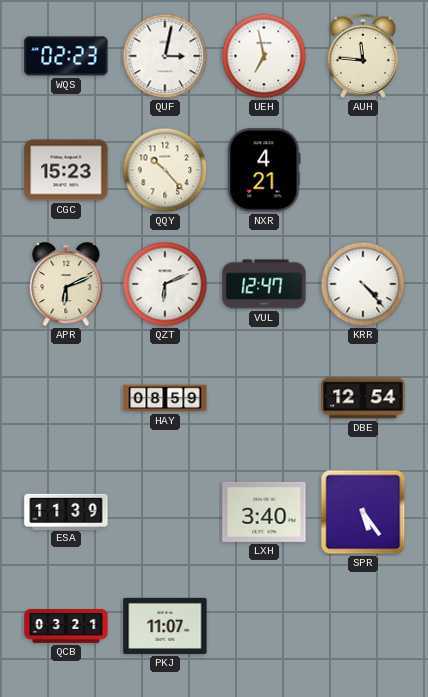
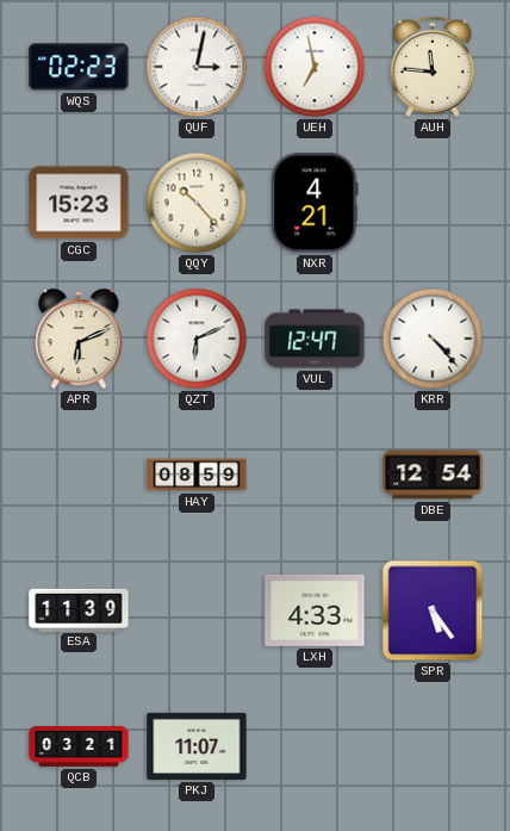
LXH: 3:40 -> 4:33
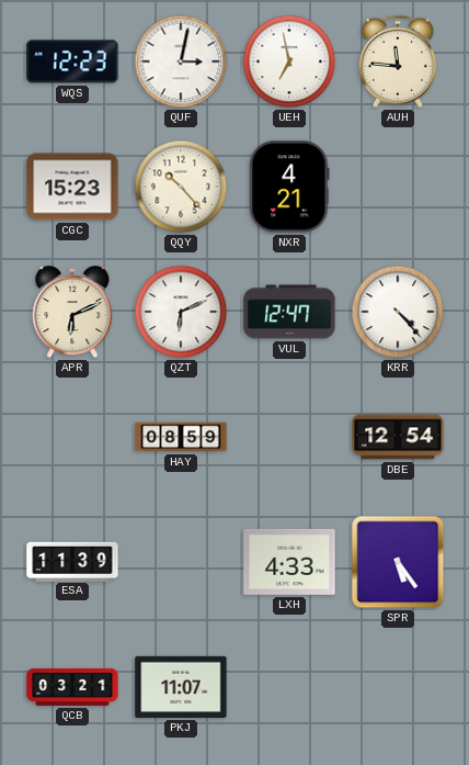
WQS: 02:23 -> 12:23
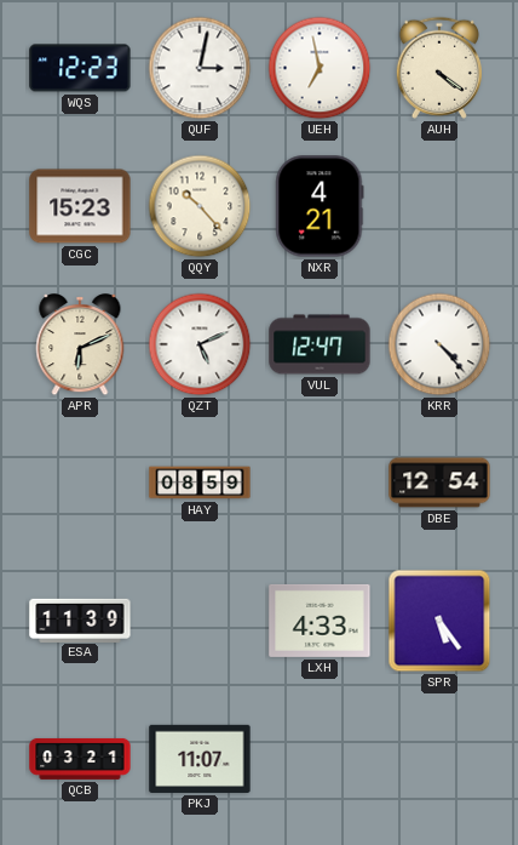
AUH: 11:46 -> 4:21
QZT: 6:11 -> 5:11
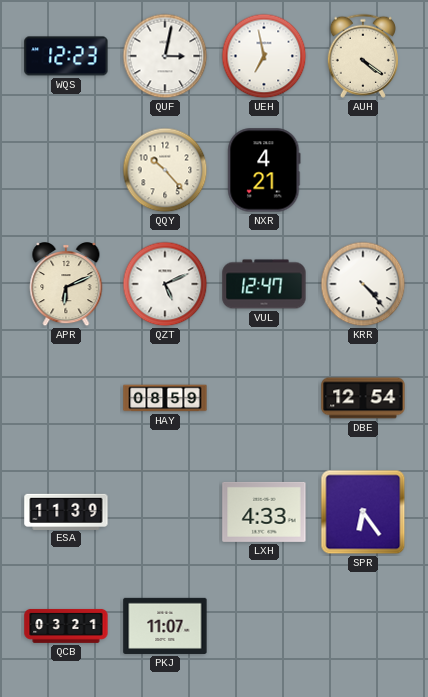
CGC: 15:23 -> none
SPR: 5:24 -> 6:24
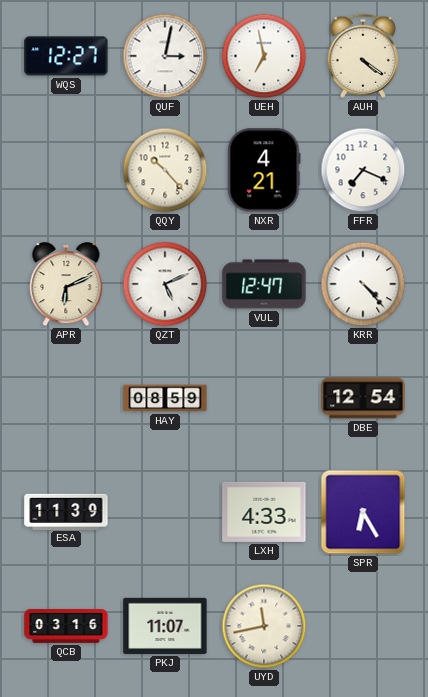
WQS: 12:23 -> 12:27
FFR: none -> 7:19
SPR: 6:24 -> 6:25
QCB: 03:21 -> 03:16
UYD: none -> 11:43
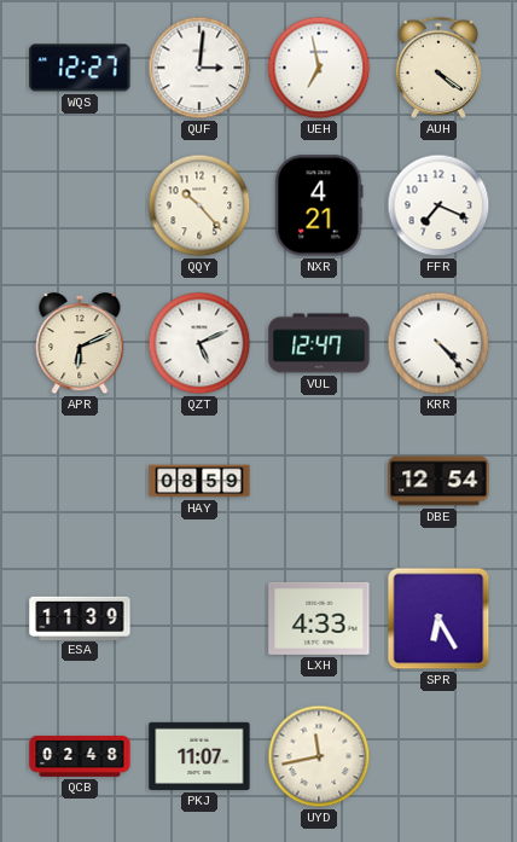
QUF: 3:02 -> 3:01
QCB: 03:16 -> 02:48
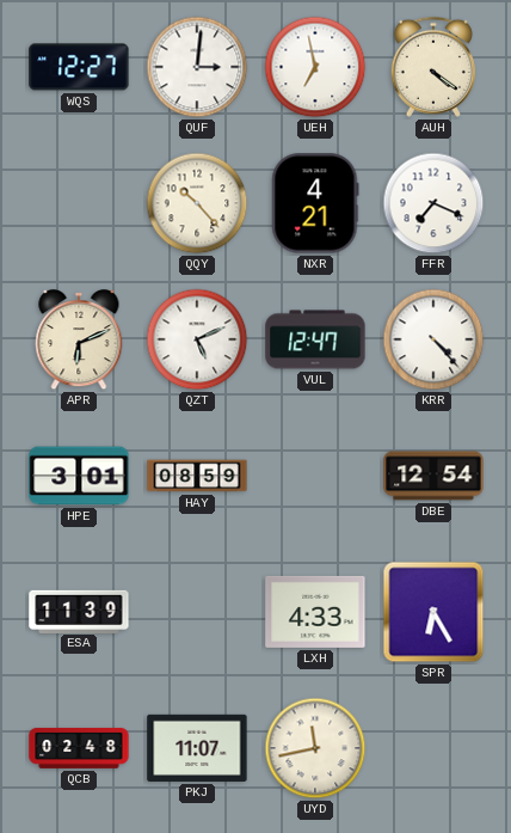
HPE: none -> 3:01
